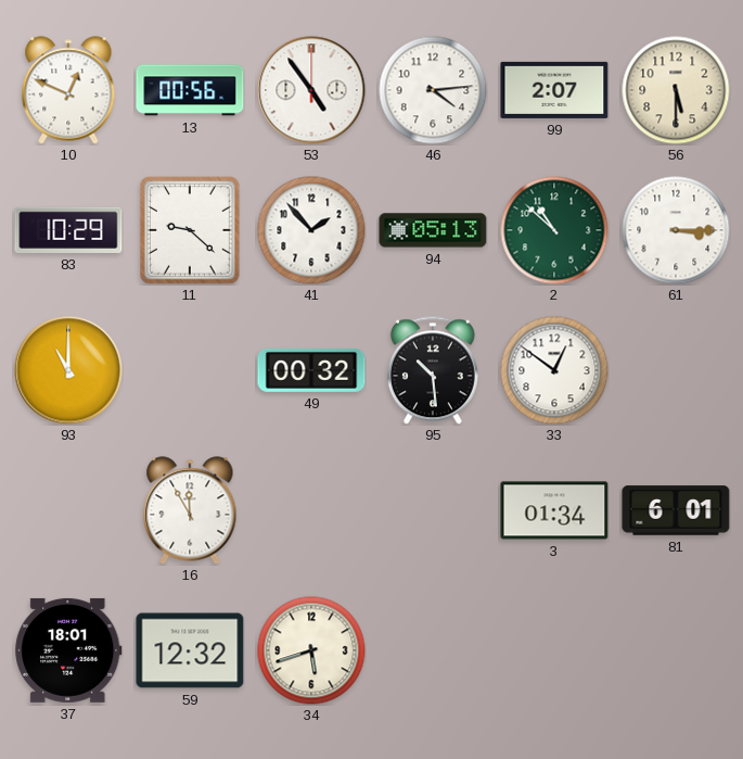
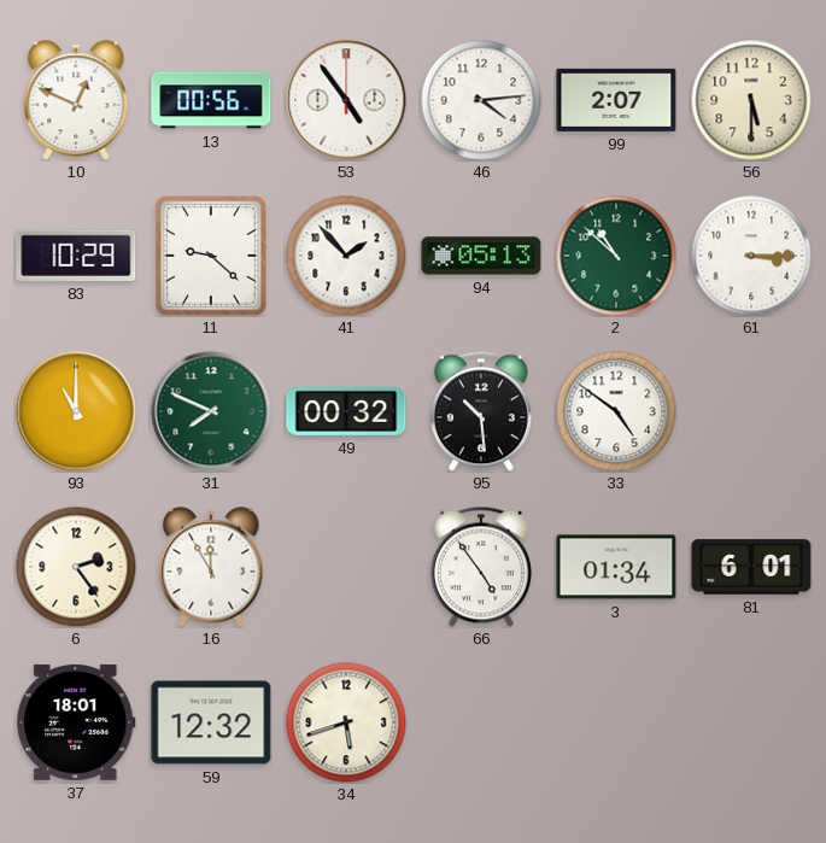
31: none -> 7:49
33: 12:51 -> 4:51
6: none -> 2:24
66: none -> 4:54
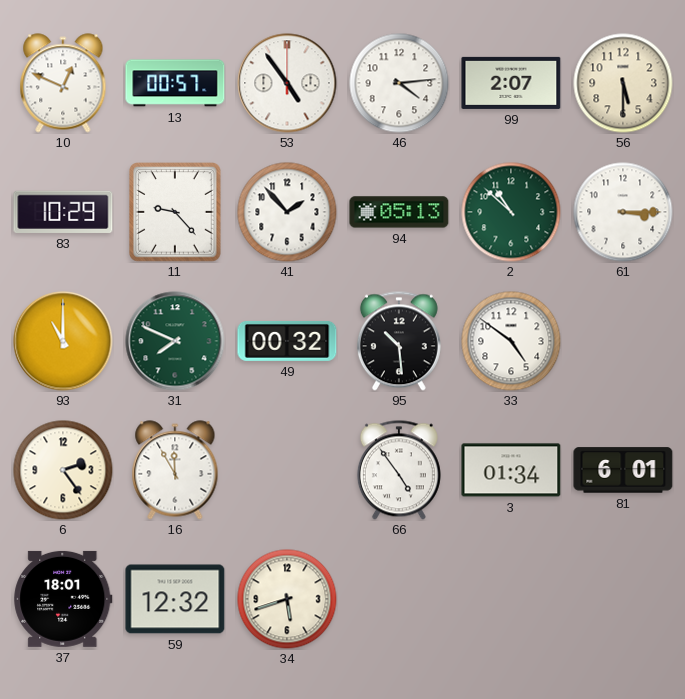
13: 00:56 -> 00:57
11: 9:22 -> 9:23
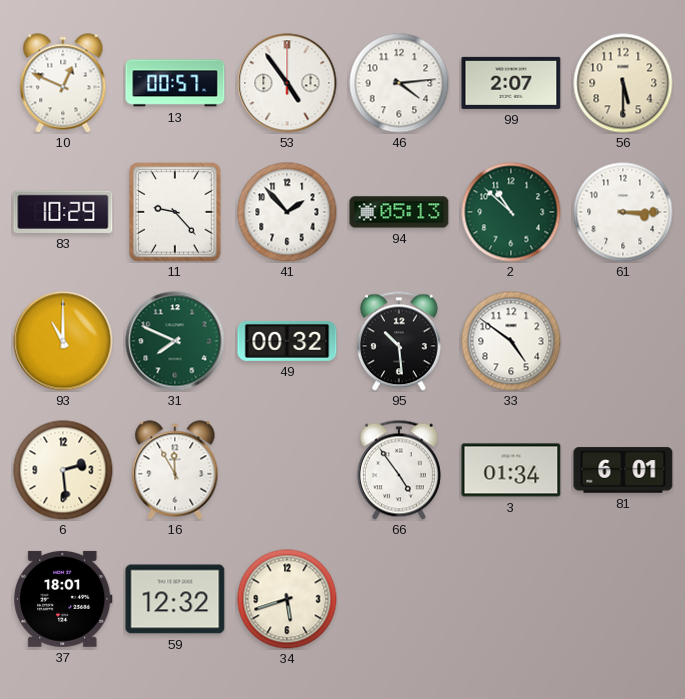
6: 2:24 -> 2:29
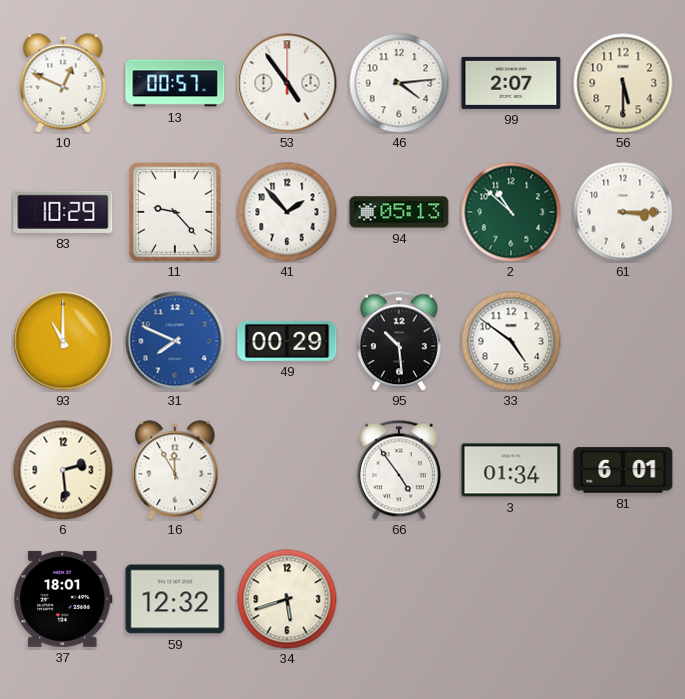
31 dial: green -> blue
49: 00:32 -> 00:29
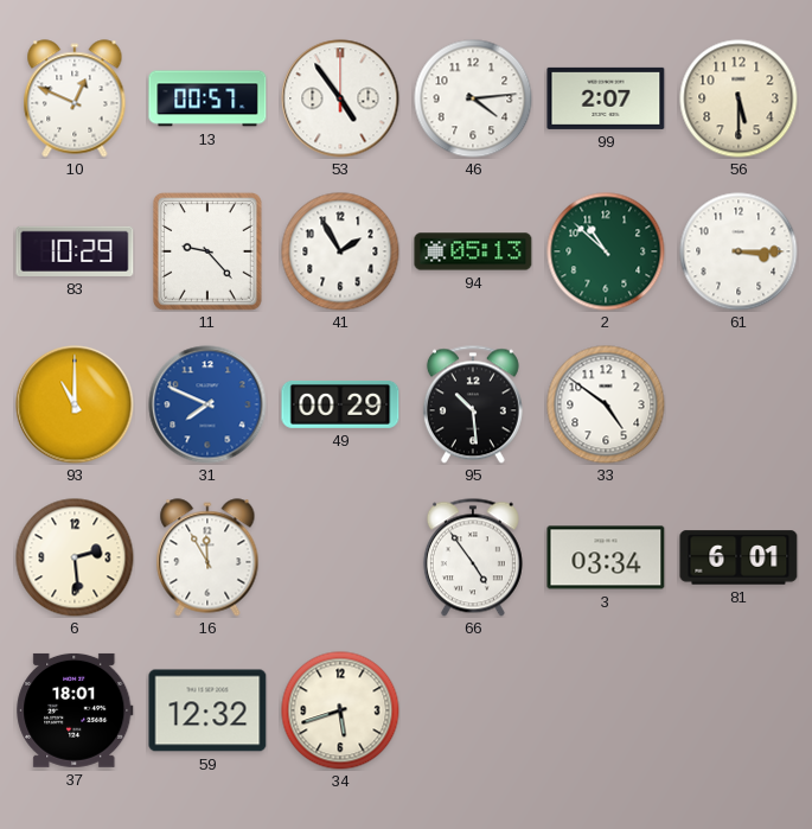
41: 1:53 -> 1:55
3: 01:34 -> 03:34
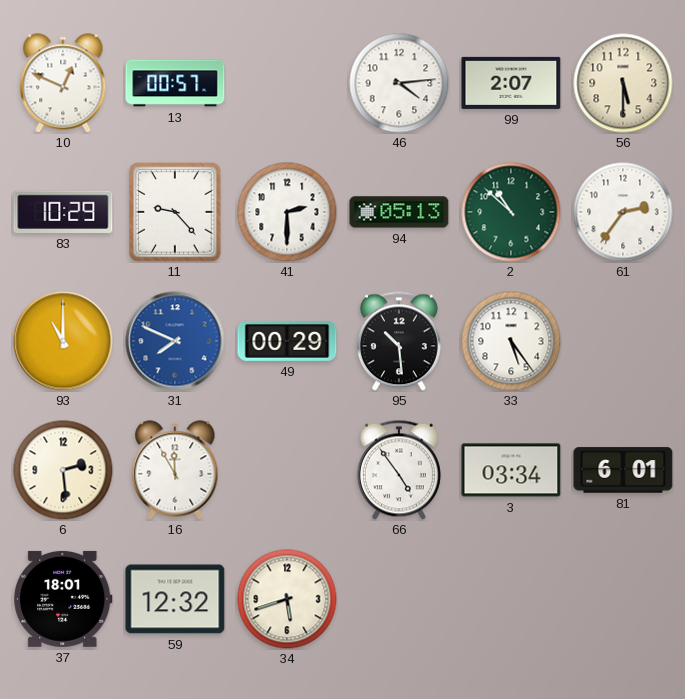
53: 4:54 -> none
41: 1:55 -> 2:30
61: 3:15 -> 2:36
33: 4:51 -> 5:24
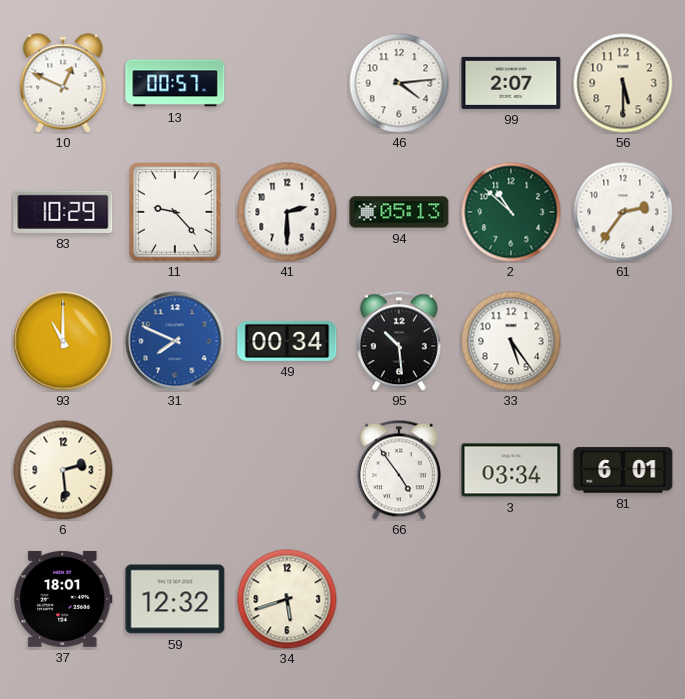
49: 00:29 -> 00:34
16: 11:55 -> none
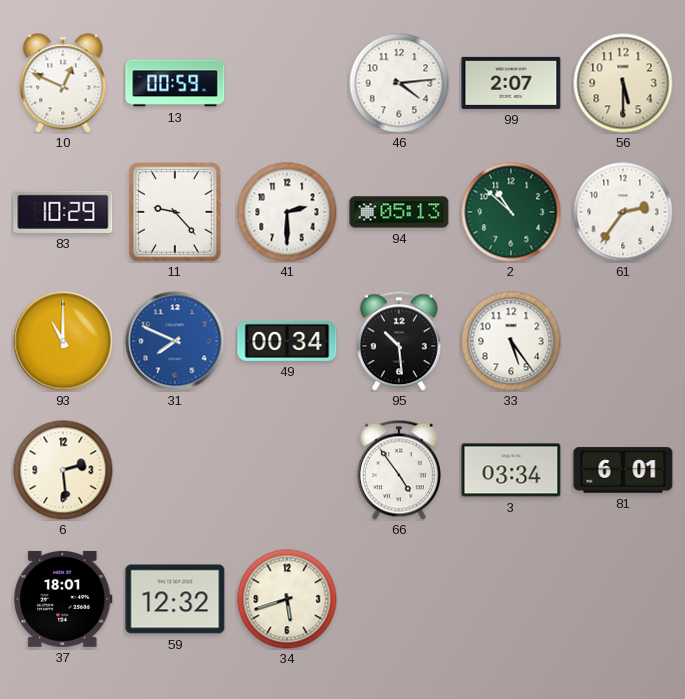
13: 00:57 -> 00:59
